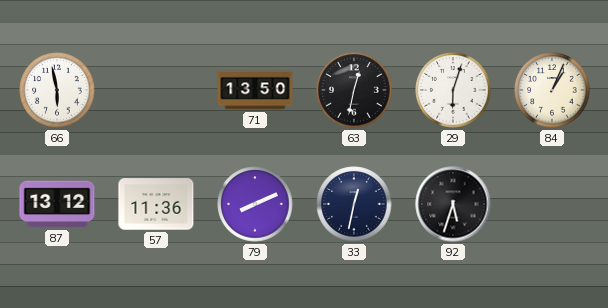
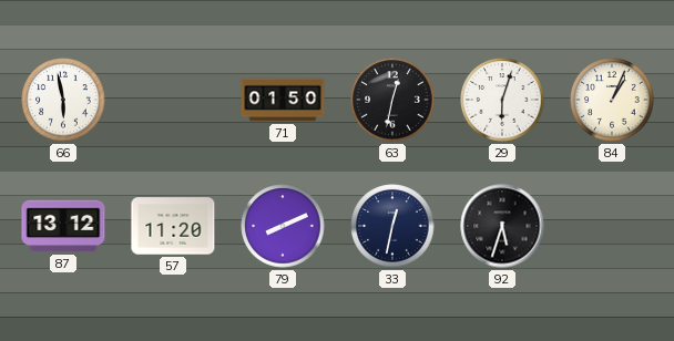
71: 13:50 -> 01:50
57: 11:36 -> 11:20
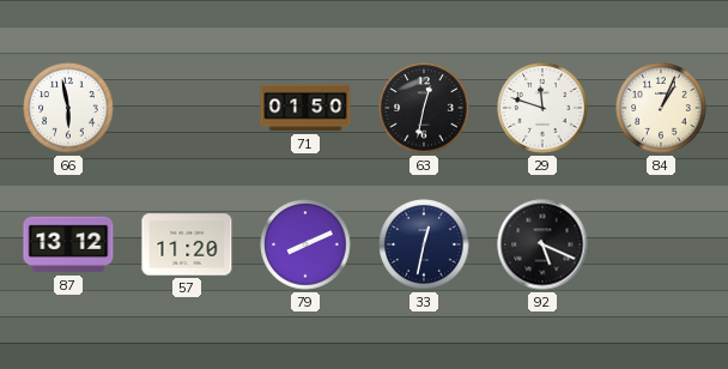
29: 6:03 -> 11:48
92: 5:33 -> 5:19
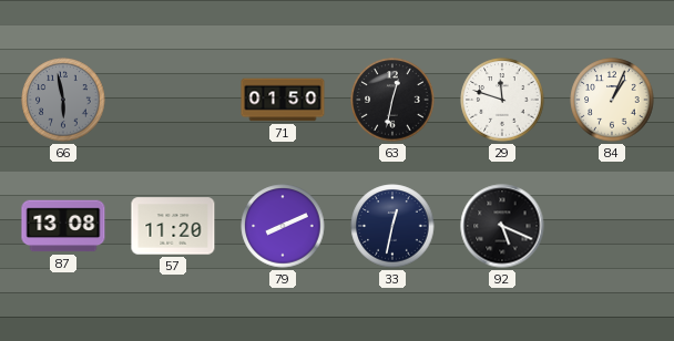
66 dial: white -> grey
87: 13:12 -> 13:08
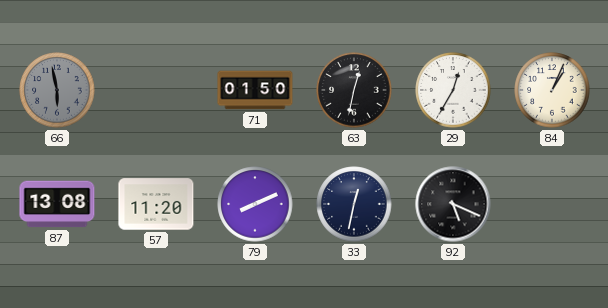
29: 11:48 -> 12:35
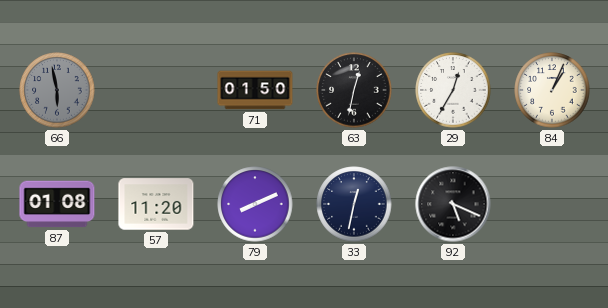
87: 13:08 -> 01:08
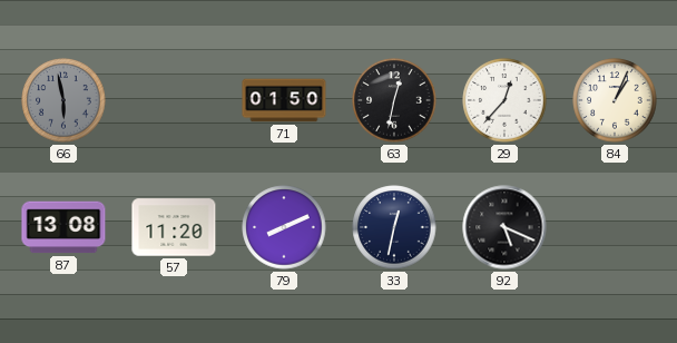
29: 12:35 -> 12:37
87: 01:08 -> 13:08
